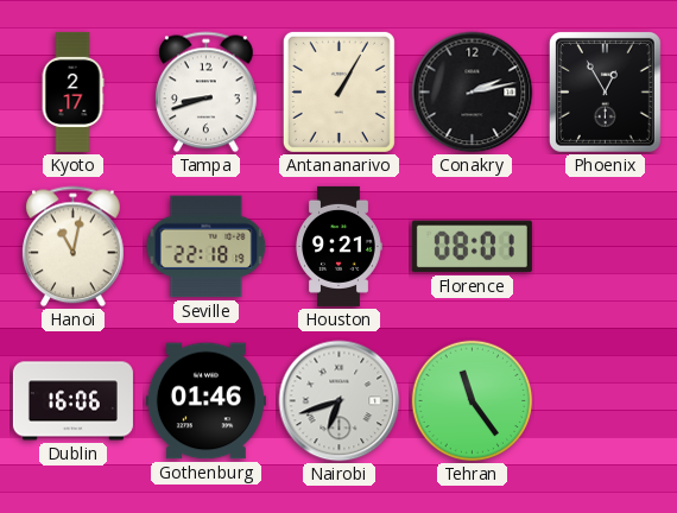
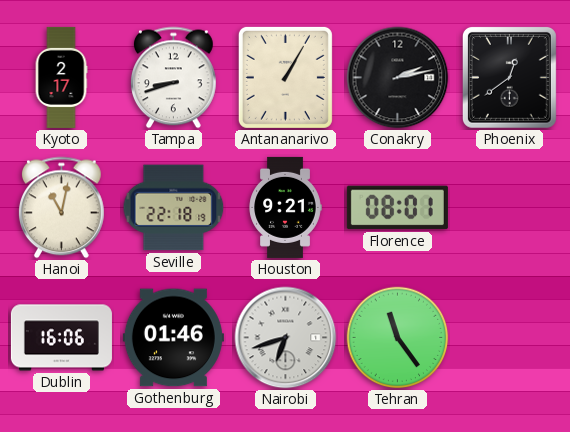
Phoenix: 12:55 -> 12:39
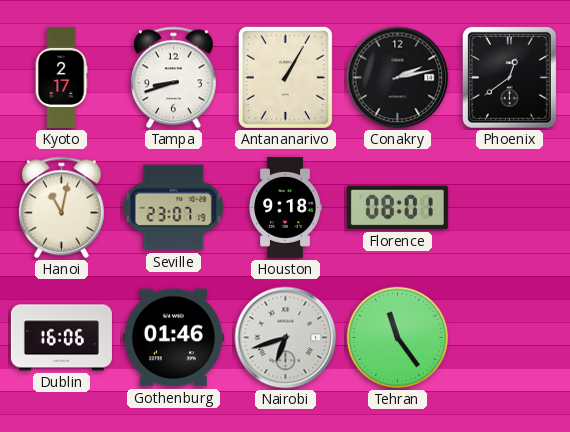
Seville: 22:18 -> 23:07
Houston: 9:21 -> 9:18
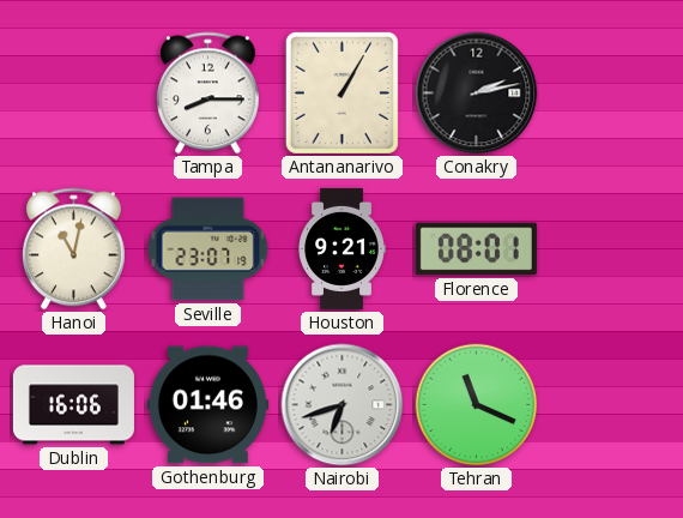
Kyoto: 2:17 -> none
Tampa: 8:42 -> 8:15
Phoenix: 12:39 -> none
Houston: 9:18 -> 9:21
Tehran: 11:24 -> 11:19
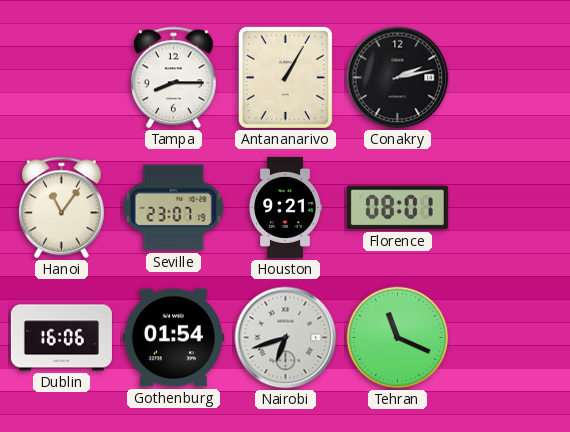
Hanoi: 11:02 -> 11:06
Gothenburg: 01:46 -> 01:54
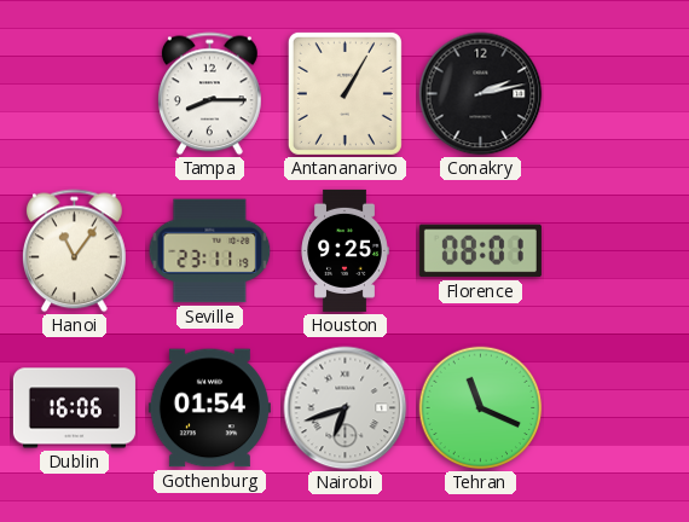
Seville: 23:07 -> 23:11
Houston: 9:21 -> 9:25
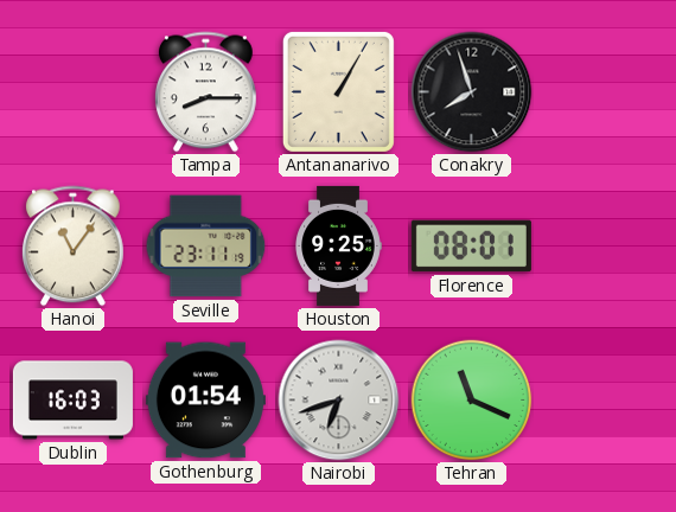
Conakry: 2:13 -> 7:57
Dublin: 16:06 -> 16:03
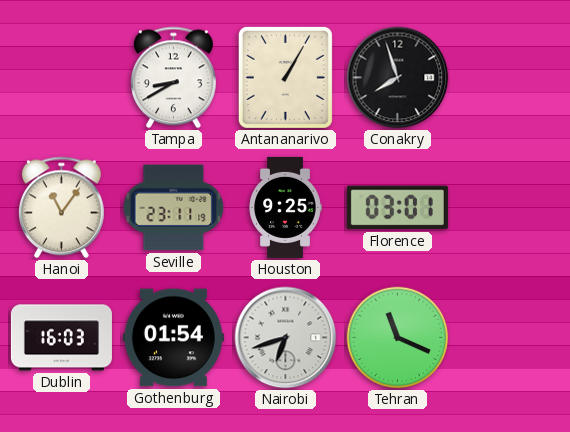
Tampa: 8:15 -> 8:40
Florence: 08:01 -> 03:01
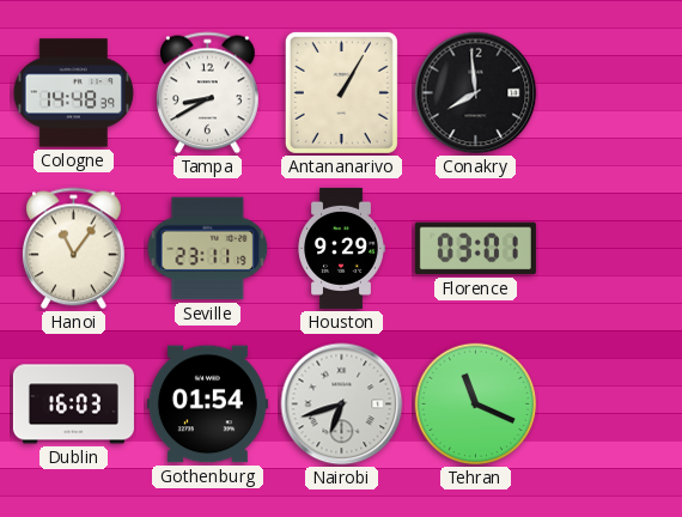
Cologne: none -> 14:48
Conakry: 7:57 -> 7:59
Houston: 9:25 -> 9:29
